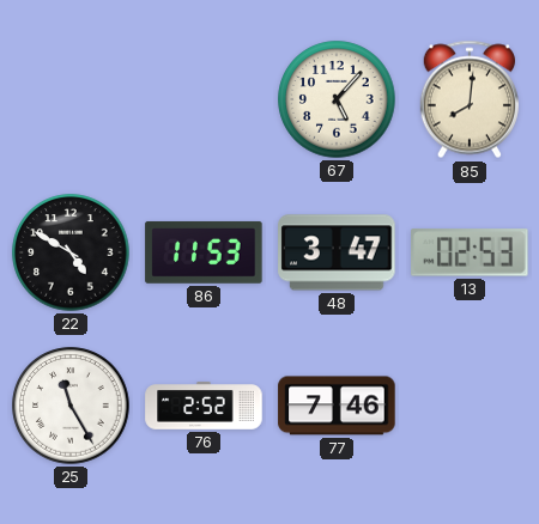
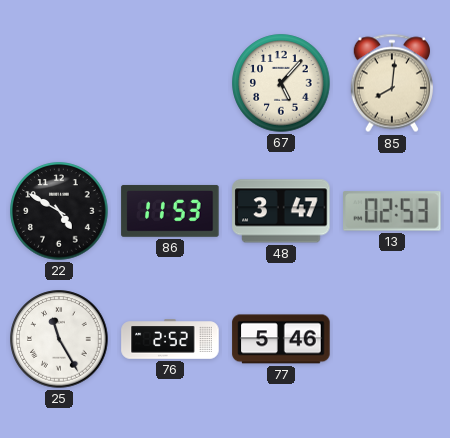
77: 7:46 -> 5:46
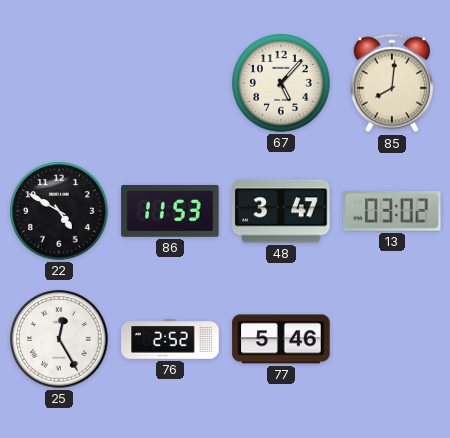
13: 02:53 -> 03:02
25: 11:25 -> 12:25
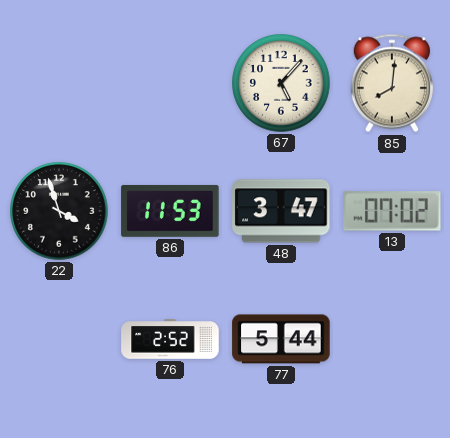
22: 4:50 -> 3:57
13: 03:02 -> 07:02
25: 12:25 -> none
77: 5:46 -> 5:44
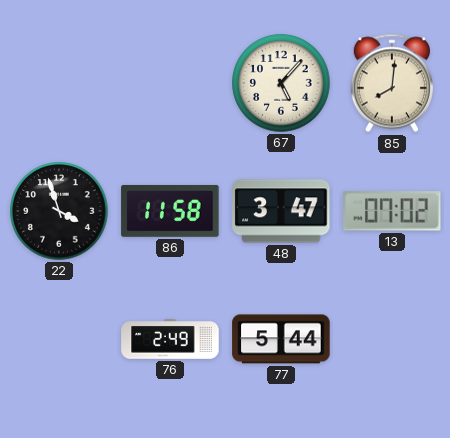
86: 11:53 -> 11:58
76: 2:52 -> 2:49
